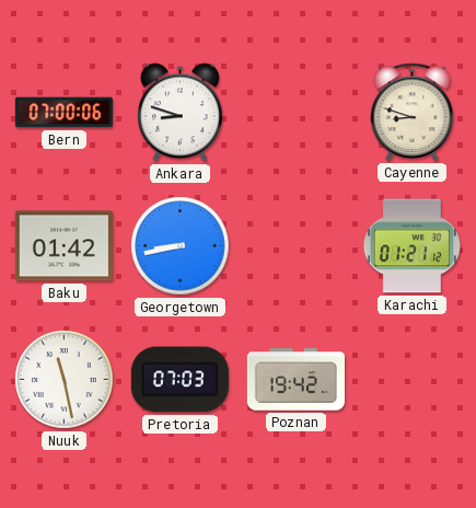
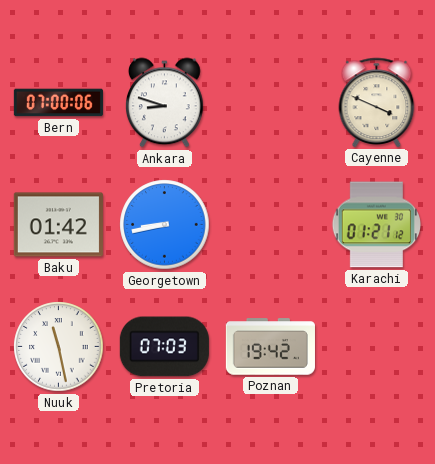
Cayenne: 8:48 -> 3:49
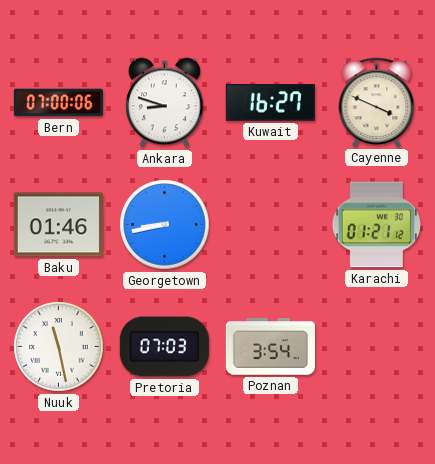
Kuwait: none -> 16:27
Baku: 01:42 -> 01:46
Poznan: 19:42 -> 3:54
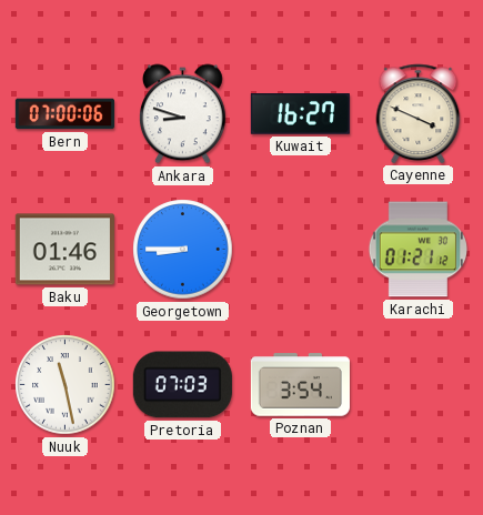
Georgetown: 8:43 -> 8:45
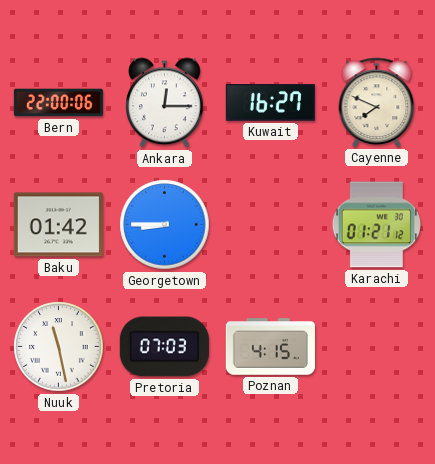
Bern: 07:00 -> 22:00
Ankara: 8:48 -> 12:15
Cayenne: 3:49 -> 7:49
Baku: 01:46 -> 01:42
Poznan: 3:54 -> 4:15
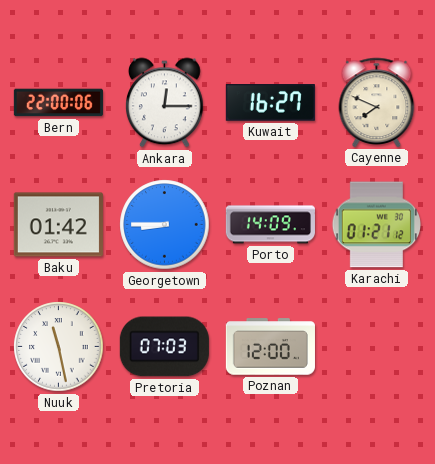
Porto: none -> 14:09
Poznan: 4:15 -> 12:00
